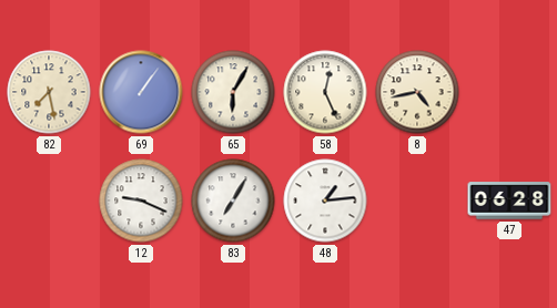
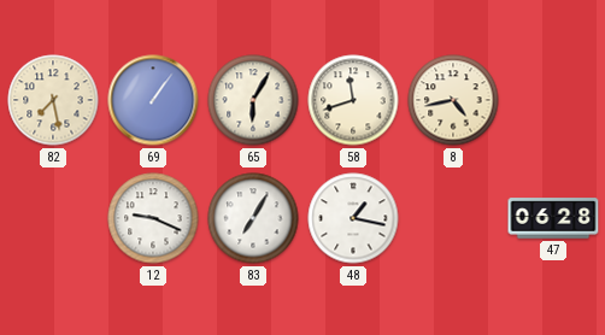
58: 12:26 -> 11:42
48: 1:14 -> 1:17
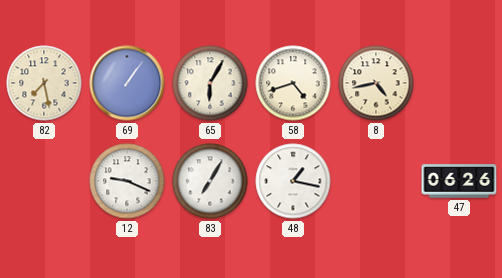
58: 11:42 -> 4:42
47: 06:28 -> 06:26
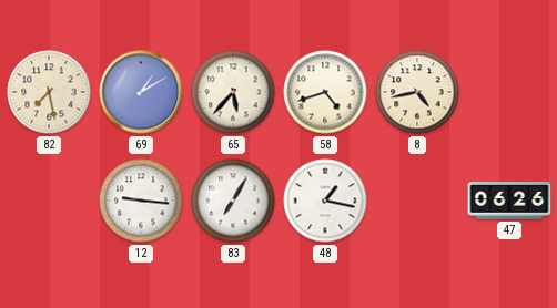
69: 1:06 -> 1:10
65: 6:05 -> 5:37
12: 9:19 -> 9:16
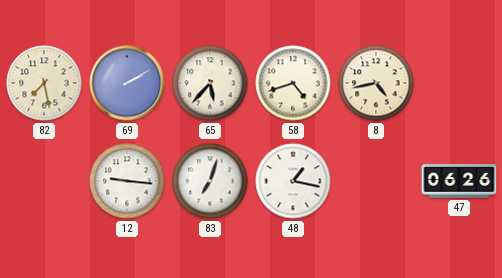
69: 1:10 -> 2:10
83: 7:05 -> 7:03
